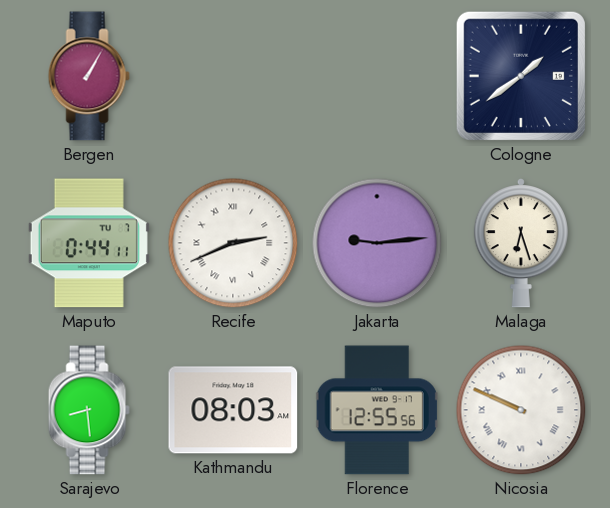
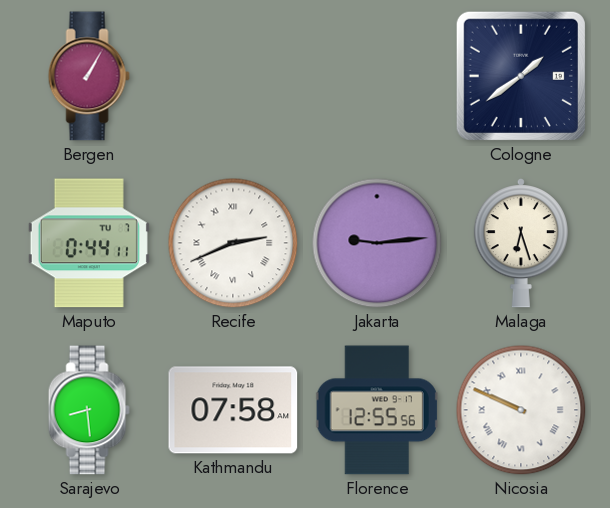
Kathmandu: 08:03 -> 07:58
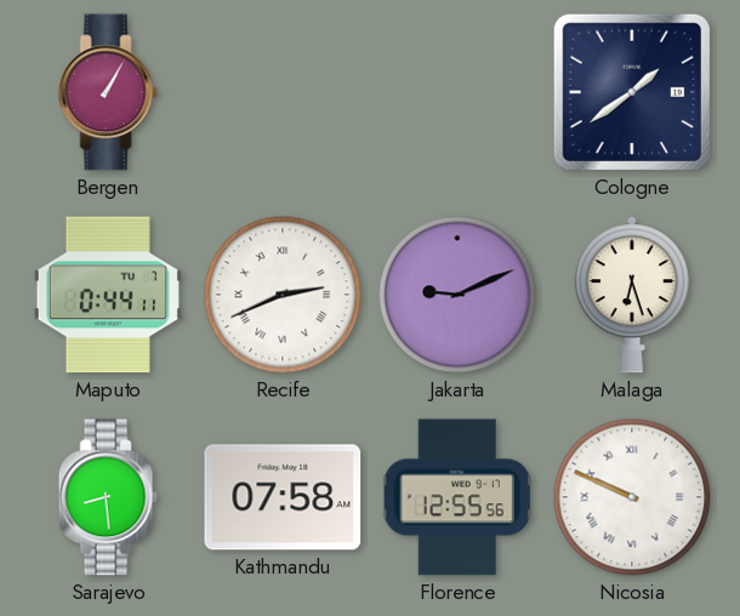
Jakarta: 9:14 -> 9:11
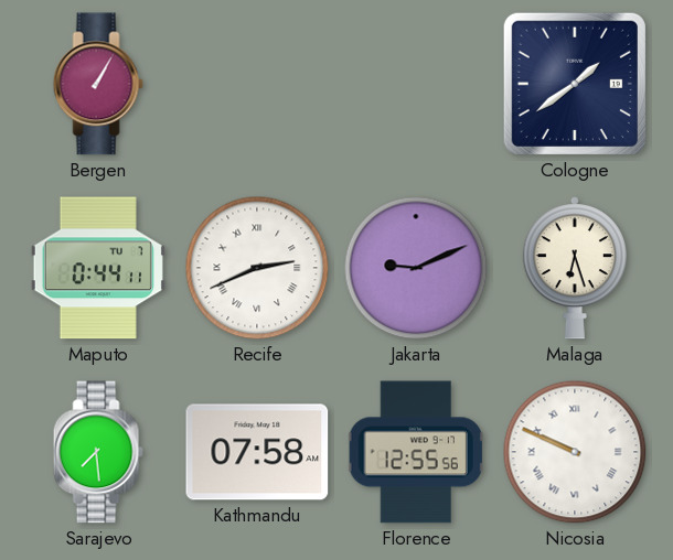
Sarajevo: 8:29 -> 7:29
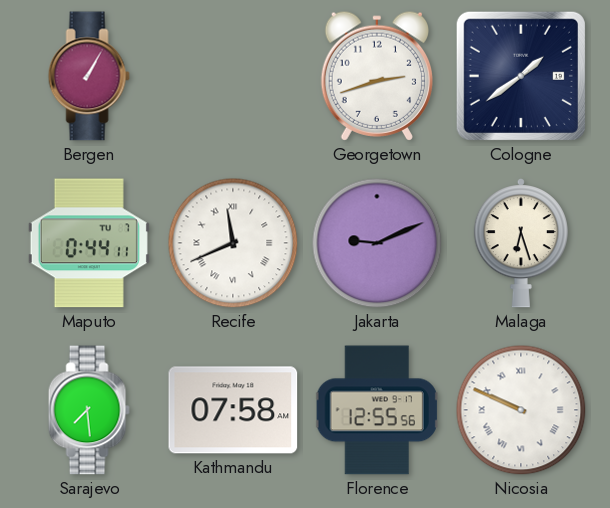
Georgetown: none -> 2:42
Recife: 2:41 -> 11:41
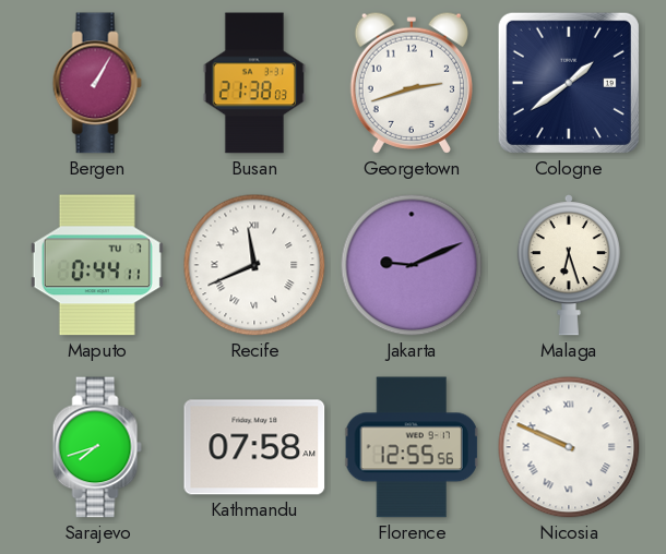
Busan: none -> 21:38
Sarajevo: 7:29 -> 7:42
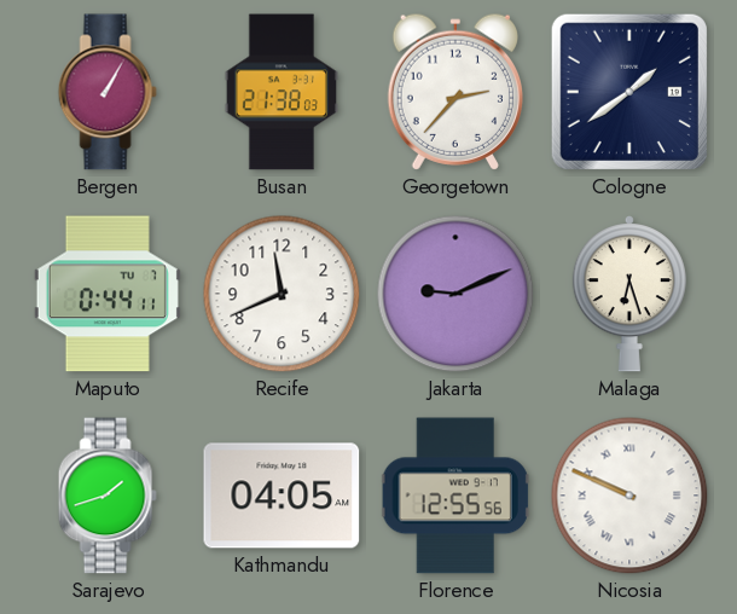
Georgetown: 2:42 -> 2:37
Recife numerals: Roman -> Arabic
Sarajevo: 7:42 -> 1:42
Kathmandu: 07:58 -> 04:05
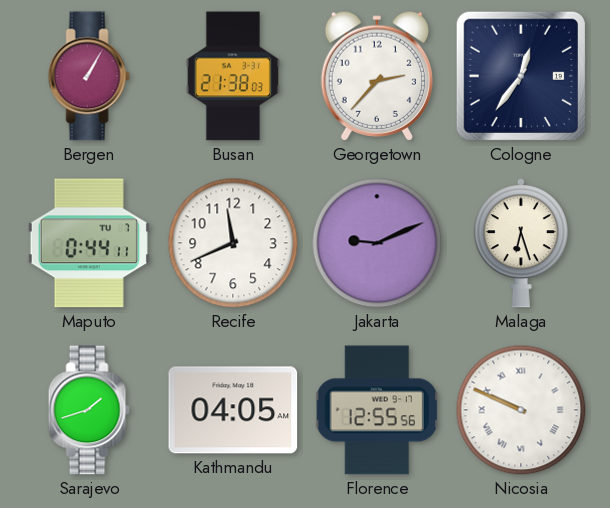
Cologne: 1:39 -> 12:36
